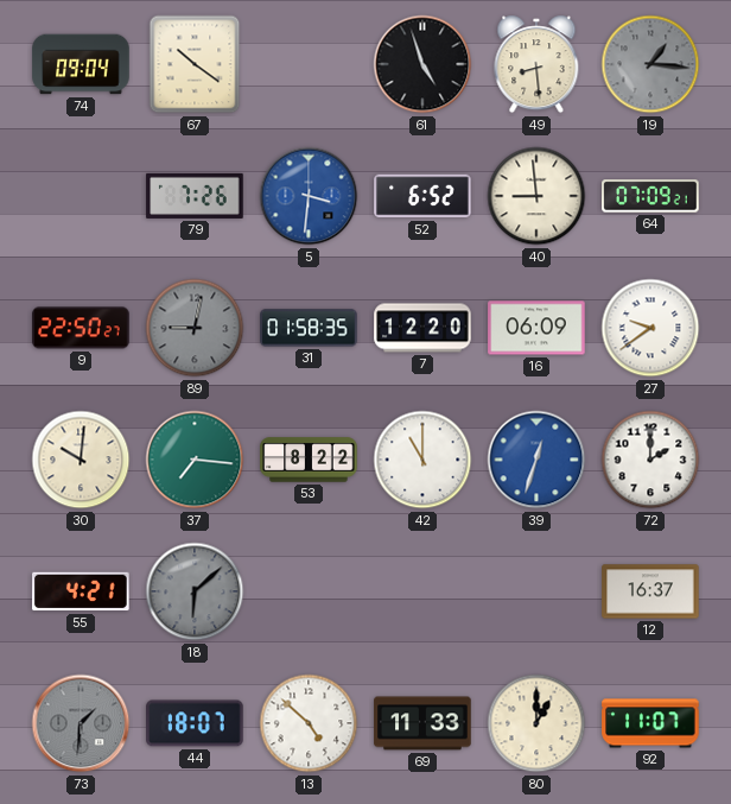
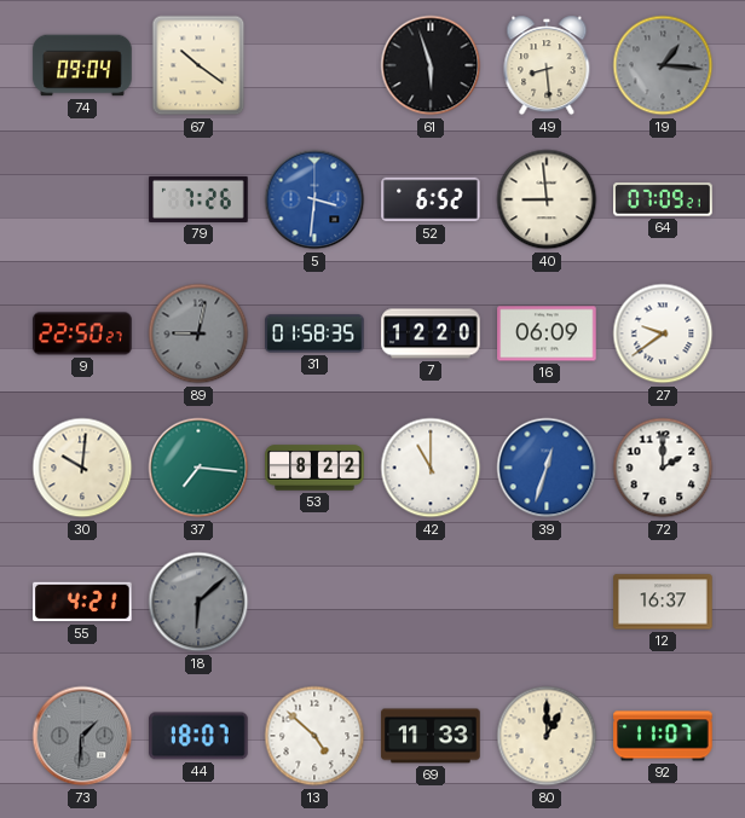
61: 4:57 -> 5:57
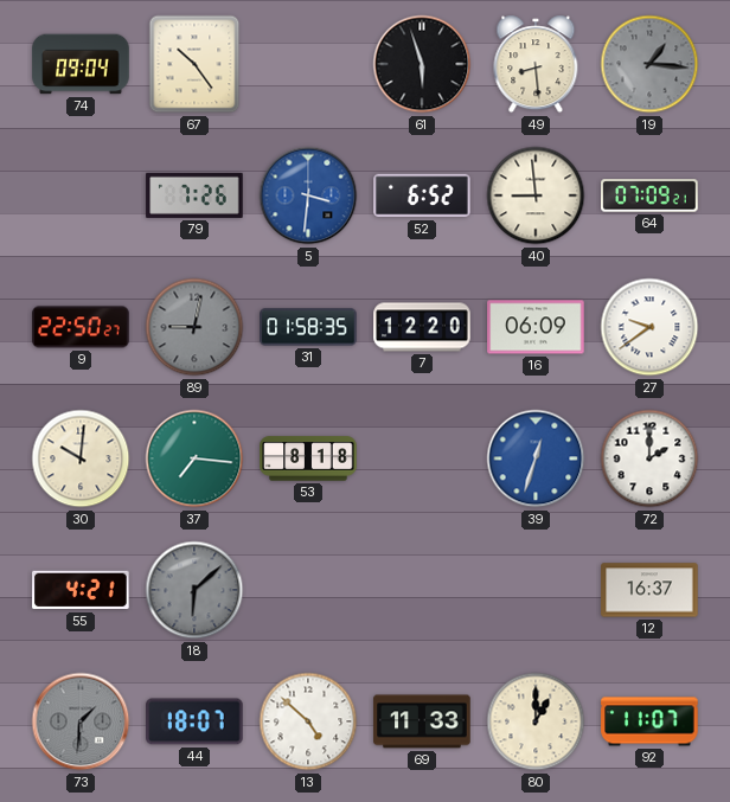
67: 10:21 -> 10:24
53: 8:22 -> 8:18
42: 11:00 -> none
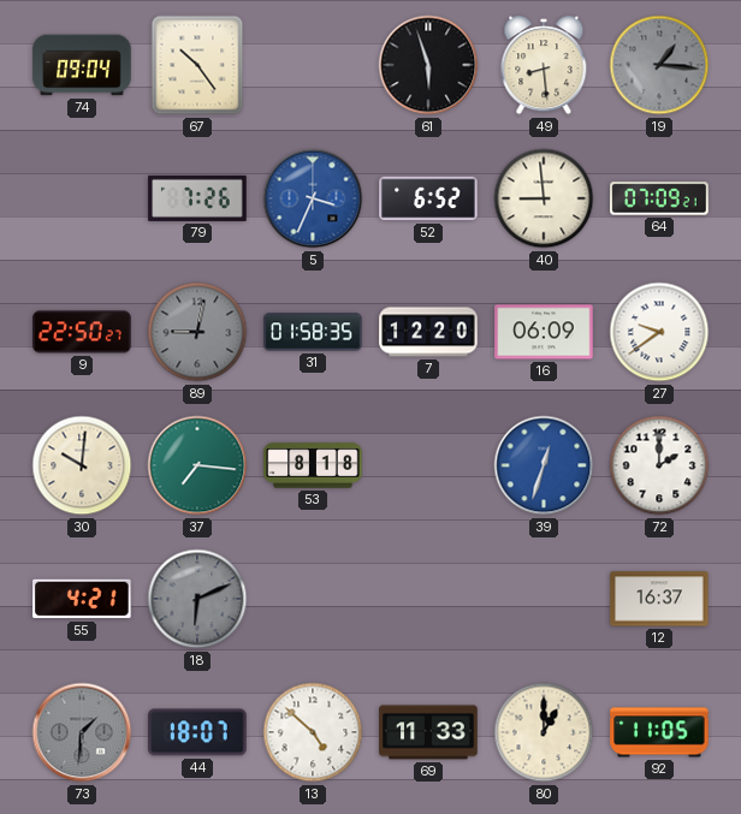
5: 3:31 -> 3:34
18: 6:08 -> 6:11
92: 11:07 -> 11:05
